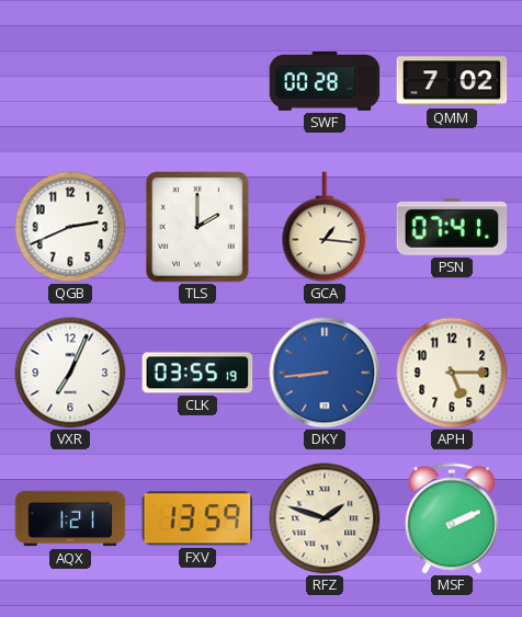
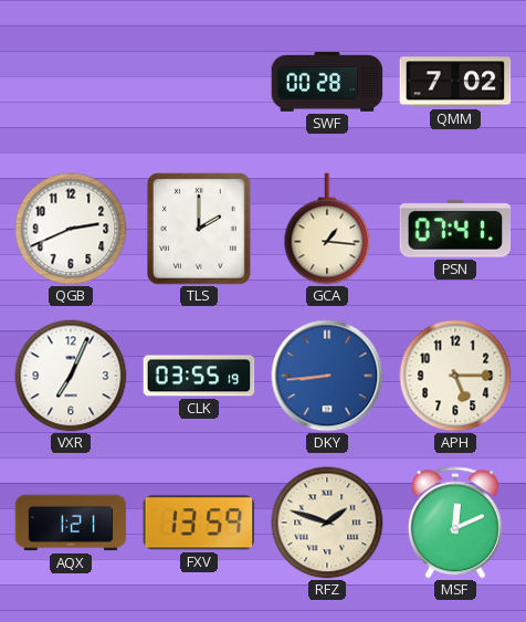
MSF: 2:11 -> 12:11
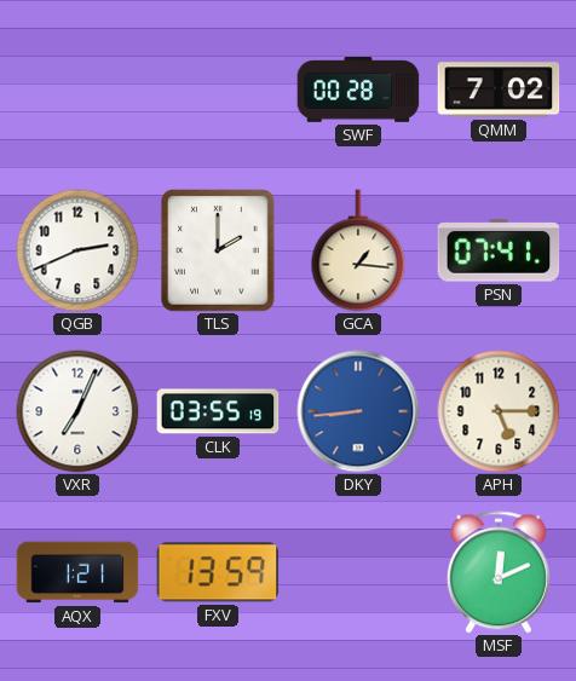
RFZ: 1:48 -> none
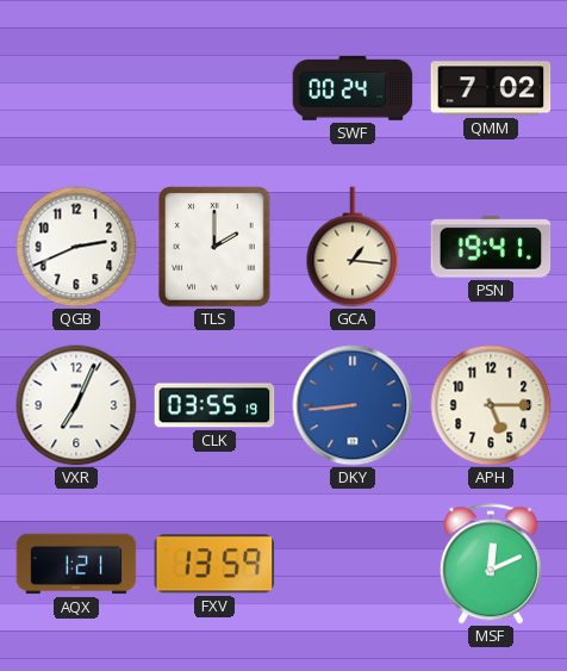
SWF: 00:28 -> 00:24
PSN: 07:41 -> 19:41
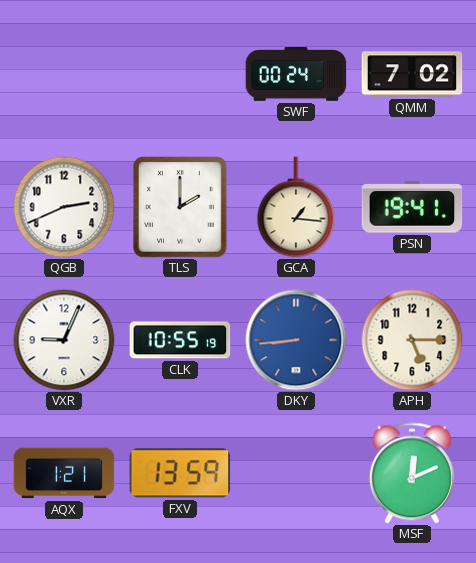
VXR: 7:04 -> 9:04
CLK: 03:55 -> 10:55
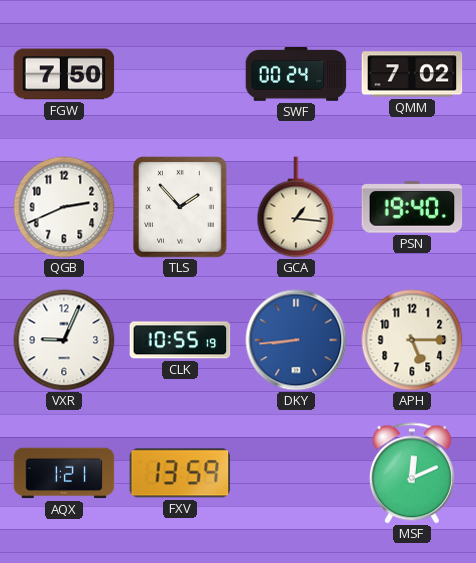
FGW: none -> 7:50
TLS: 2:00 -> 1:53
PSN: 19:41 -> 19:40
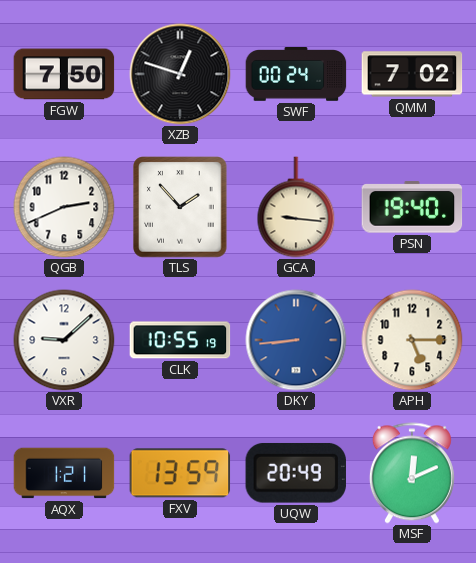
XZB: none -> 12:48
GCA: 1:16 -> 9:16
VXR: 9:04 -> 9:08
UQW: none -> 20:49
